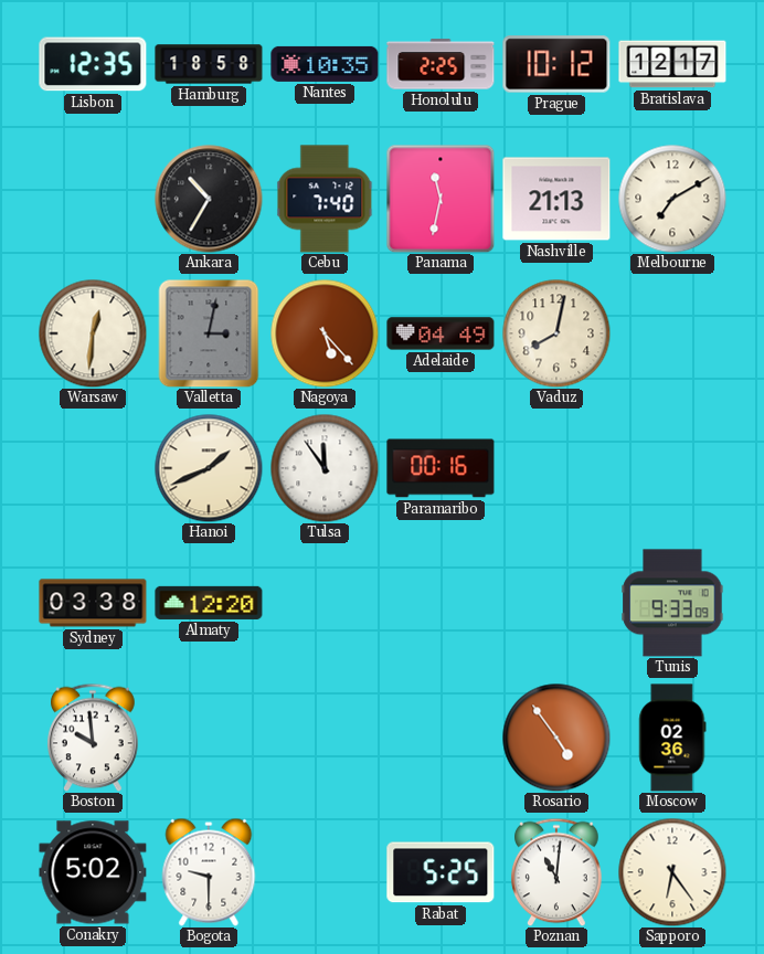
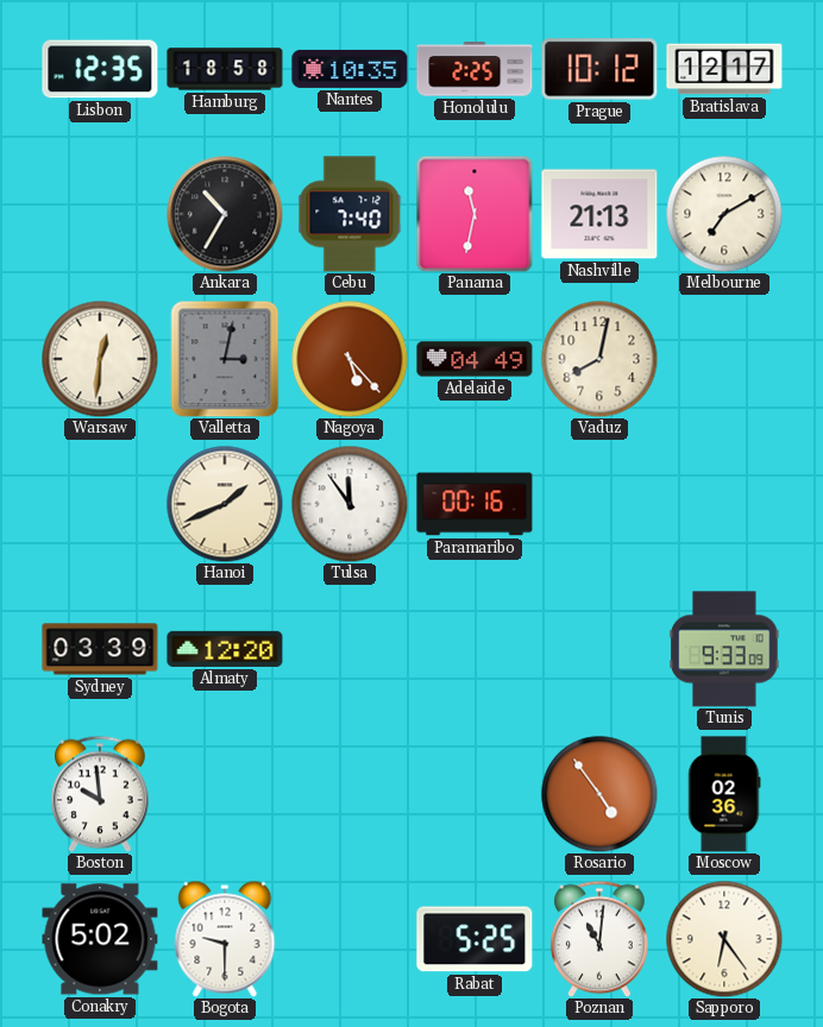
Sydney: 03:38 -> 03:39
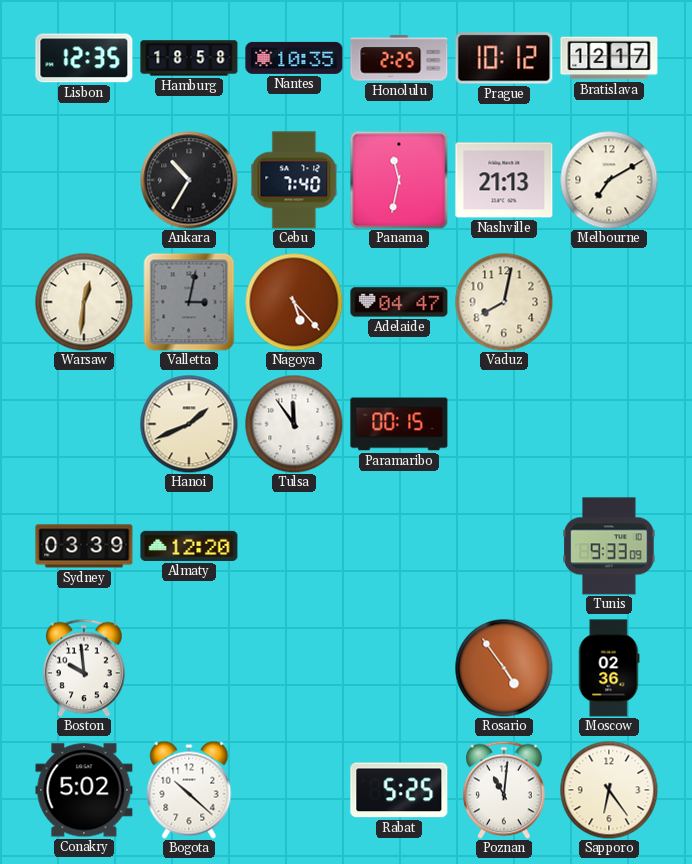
Adelaide: 04:49 -> 04:47
Paramaribo: 00:16 -> 00:15
Bogota: 9:30 -> 10:22
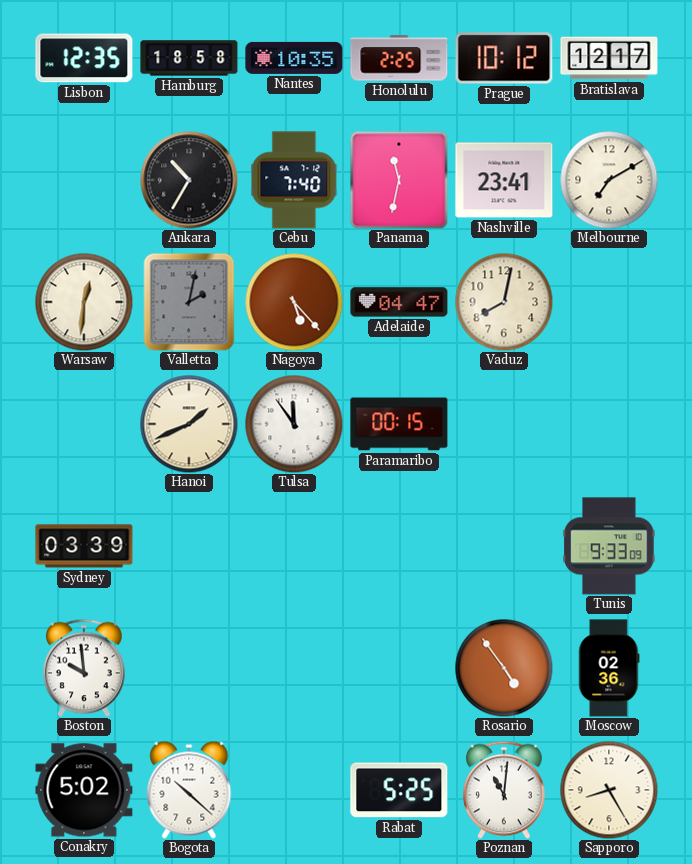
Nashville: 21:13 -> 23:41
Valletta: 3:02 -> 2:02
Almaty: 12:20 -> none
Sapporo: 6:24 -> 8:25
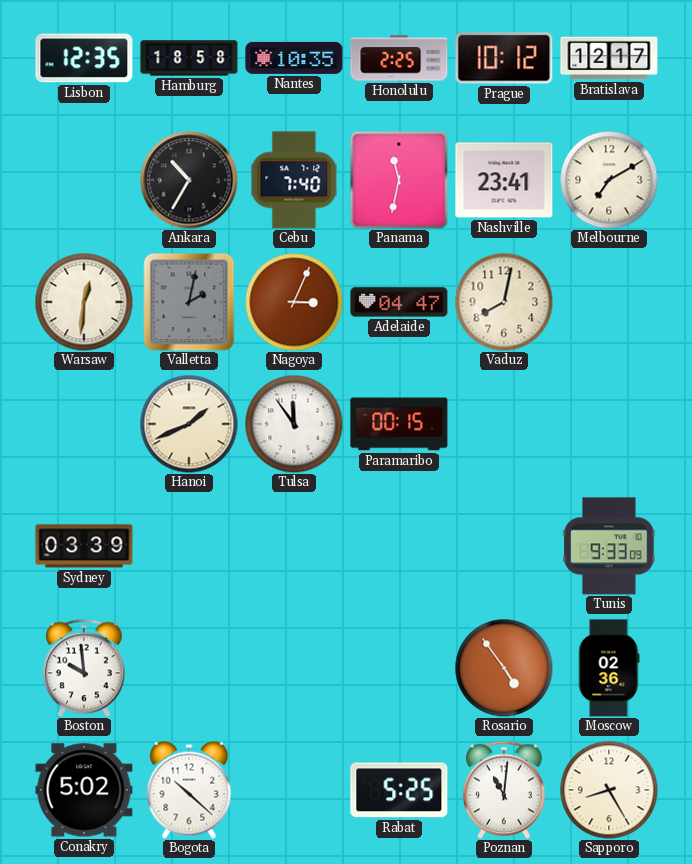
Nagoya: 5:23 -> 3:04
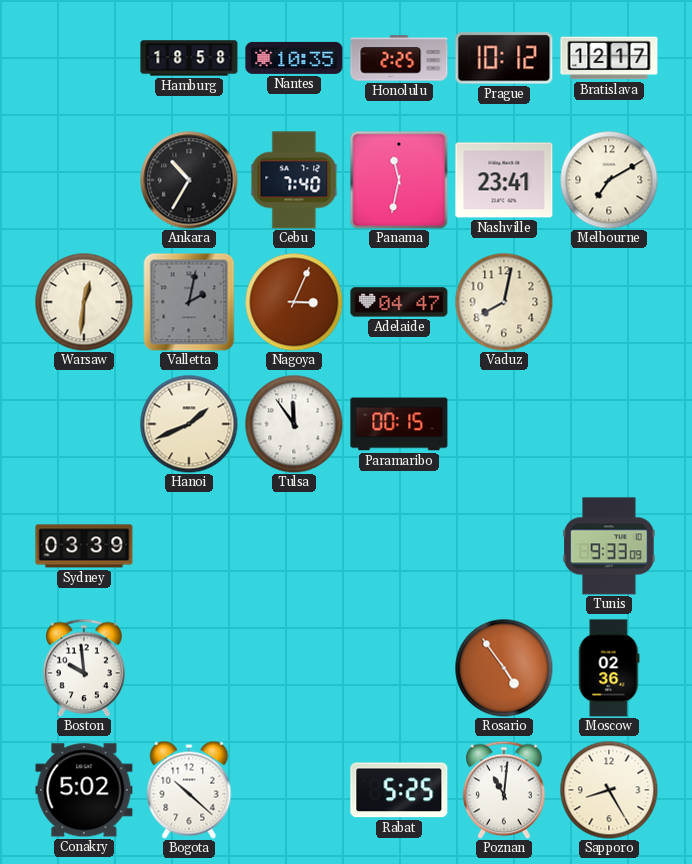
Lisbon: 12:35 -> none
